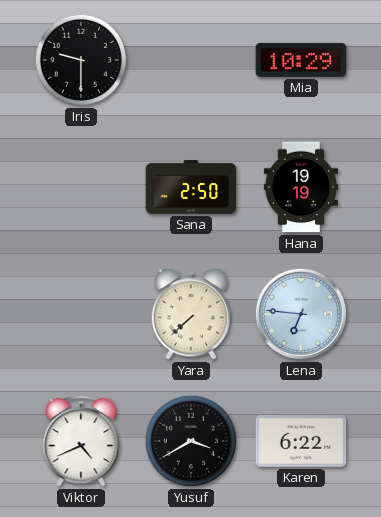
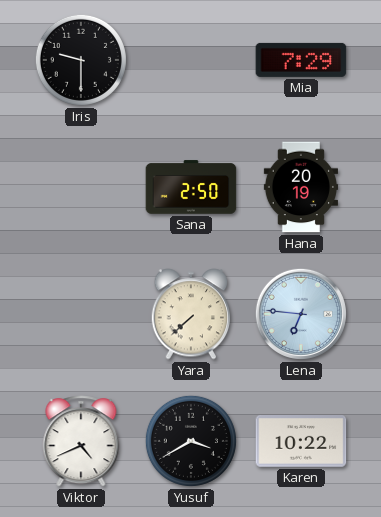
Mia: 10:29 -> 7:29
Hana: 19:19 -> 20:19
Karen: 6:22 -> 10:22
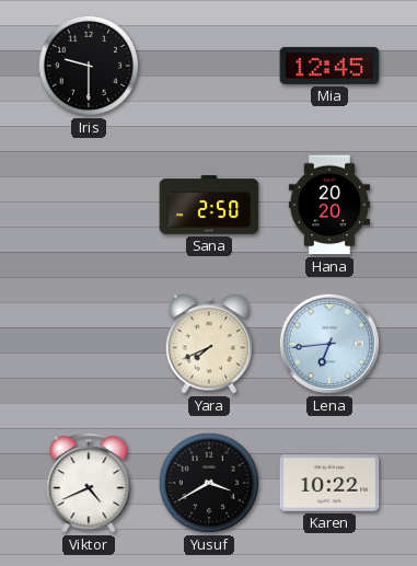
Mia: 7:29 -> 12:45
Hana: 20:19 -> 20:20
Yara: 7:38 -> 7:41
Lena: 6:46 -> 6:44
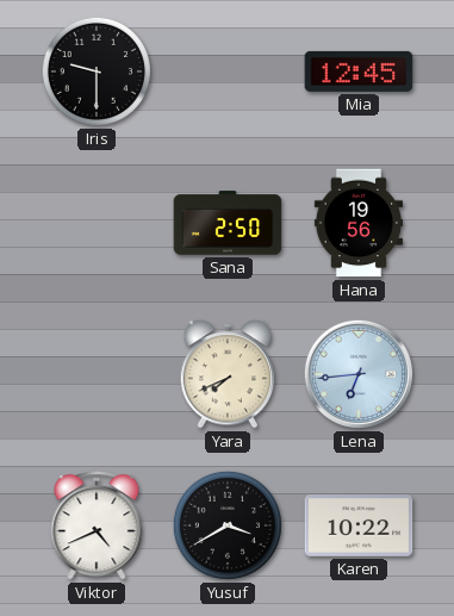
Hana: 20:20 -> 19:56
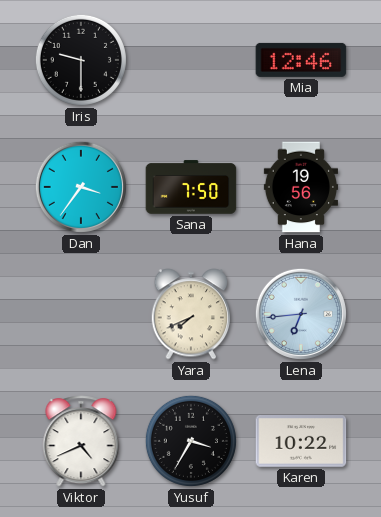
Mia: 12:45 -> 12:46
Dan: none -> 3:36
Sana: 2:50 -> 7:50
Yusuf: 3:40 -> 3:35
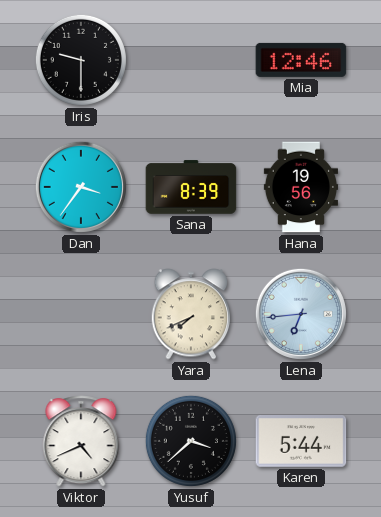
Sana: 7:50 -> 8:39
Yusuf: 3:35 -> 3:38
Karen: 10:22 -> 5:44
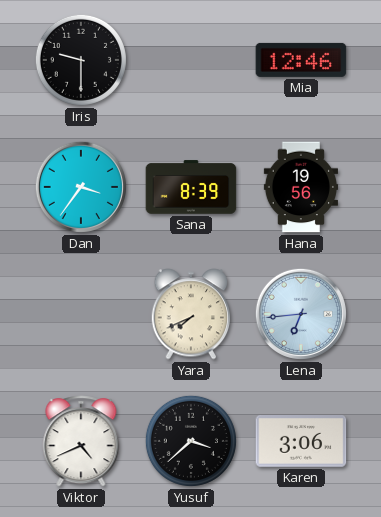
Karen: 5:44 -> 3:06
